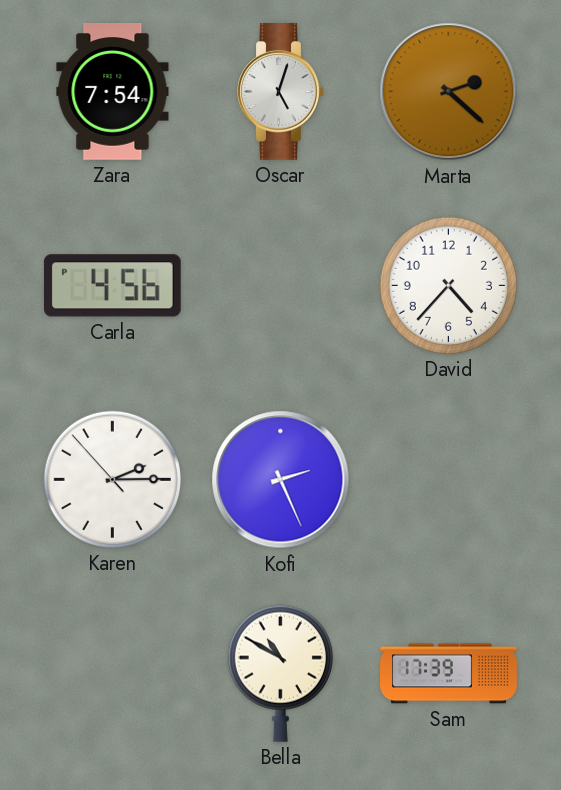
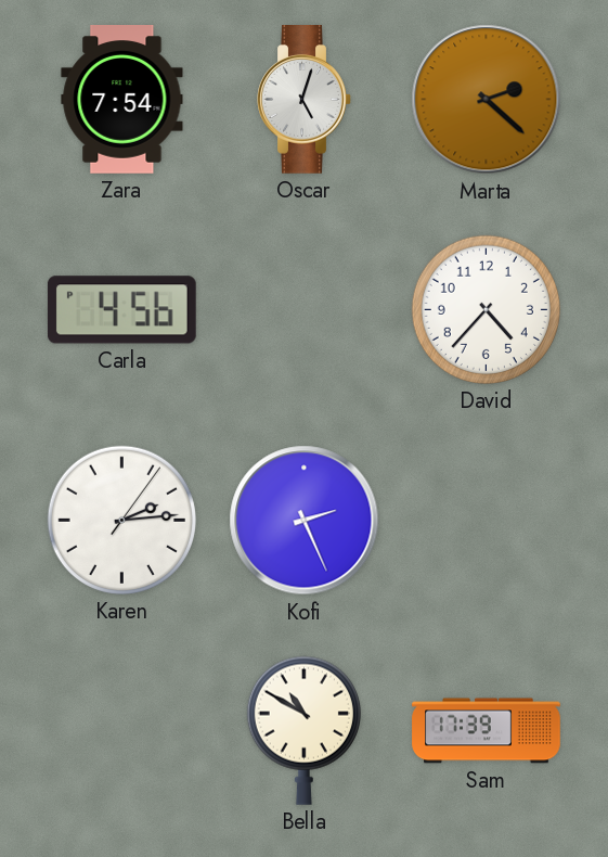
Karen: 2:14:53 -> 2:14:06
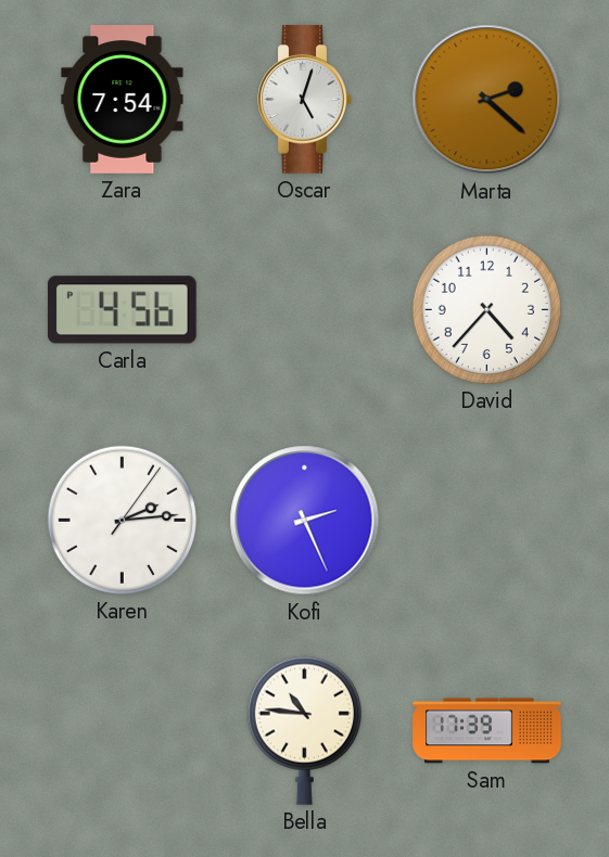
Bella: 10:50 -> 10:46
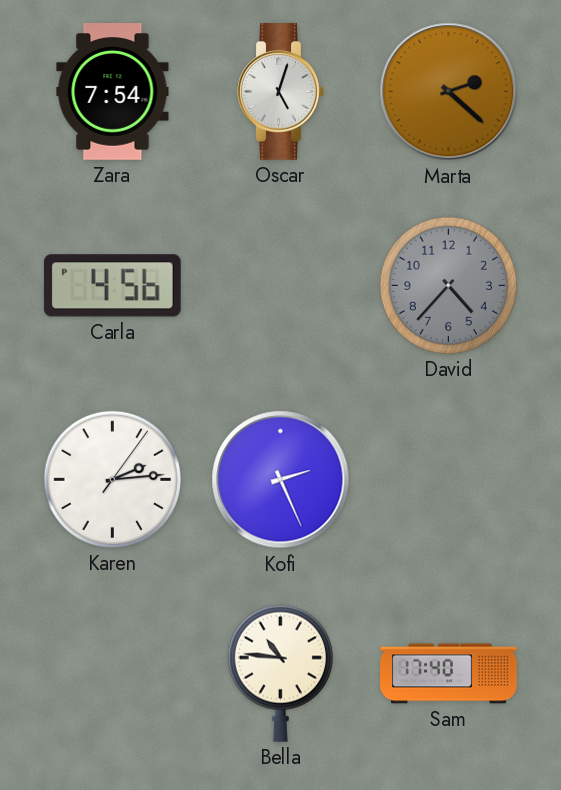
David dial: white -> grey
Sam: 17:39 -> 17:40
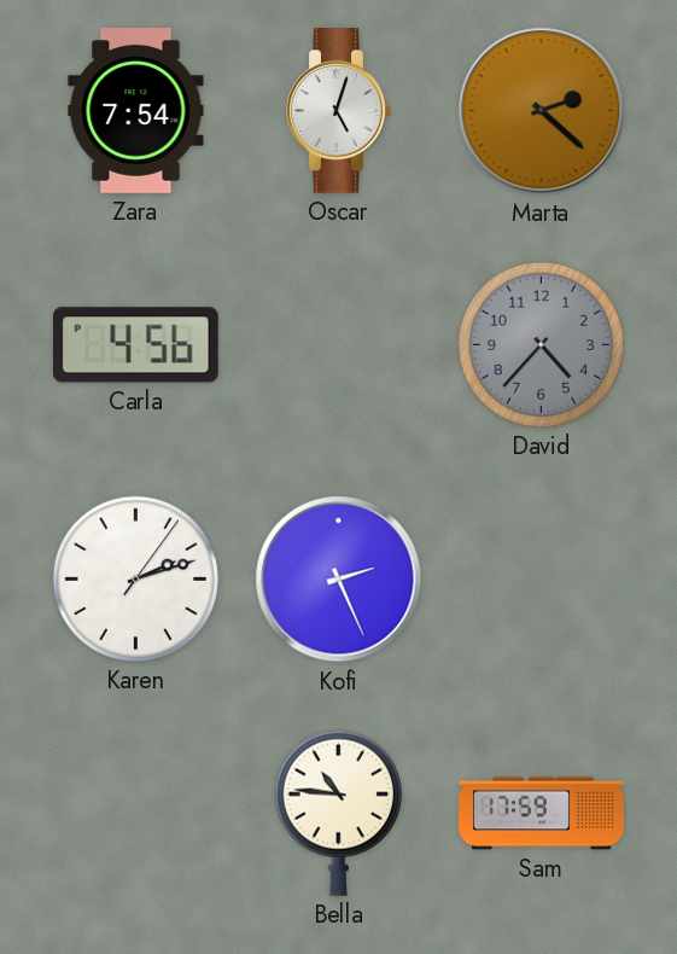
Karen: 2:14 -> 2:12
Sam: 17:40 -> 17:59
